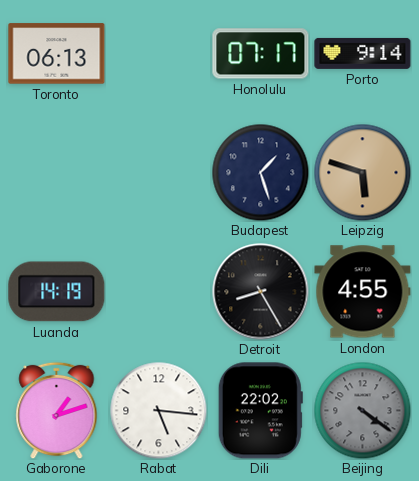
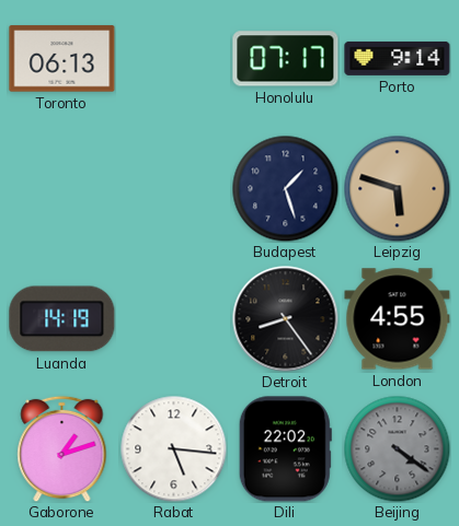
Detroit: 8:25 -> 8:24
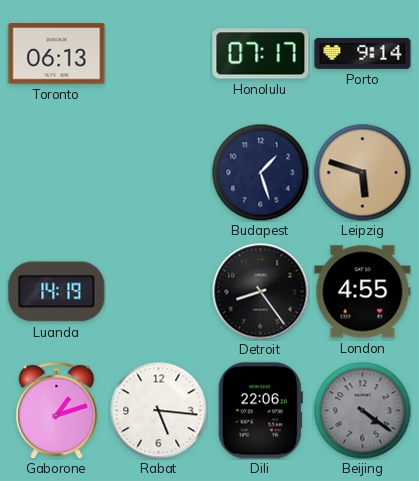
Dili: 22:02 -> 22:06
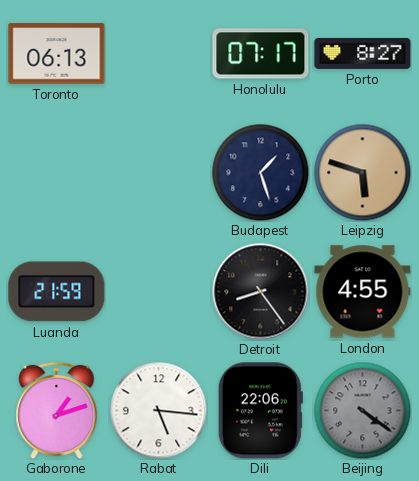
Porto: 9:14 -> 8:27
Luanda: 14:19 -> 21:59
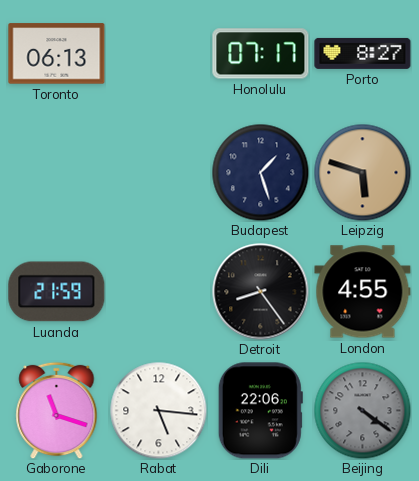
Gaborone: 1:12 -> 11:18
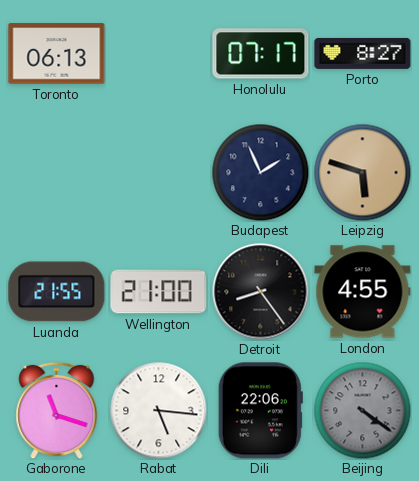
Budapest: 1:27 -> 1:56
Luanda: 21:59 -> 21:55
Wellington: none -> 21:00
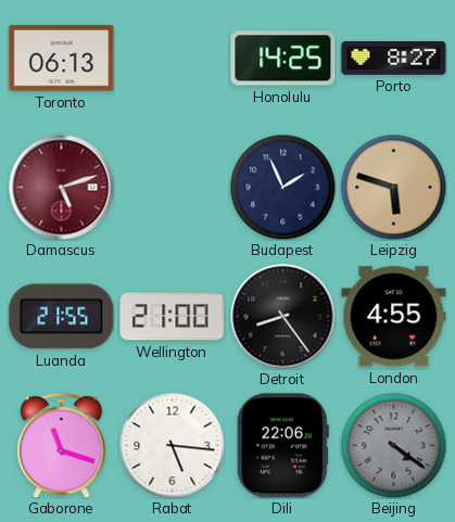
Honolulu: 07:17 -> 14:25
Damascus: none -> 5:12
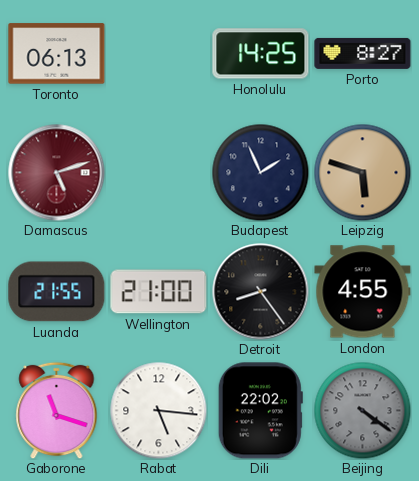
Dili: 22:06 -> 22:02
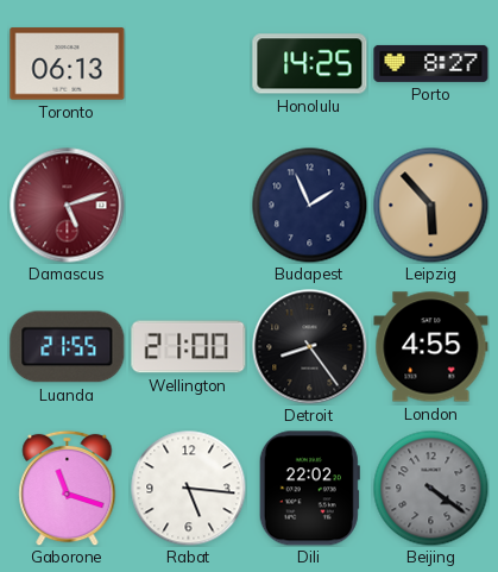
Leipzig: 5:48 -> 5:53
